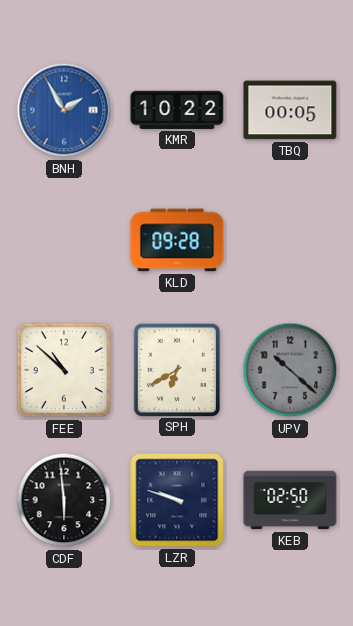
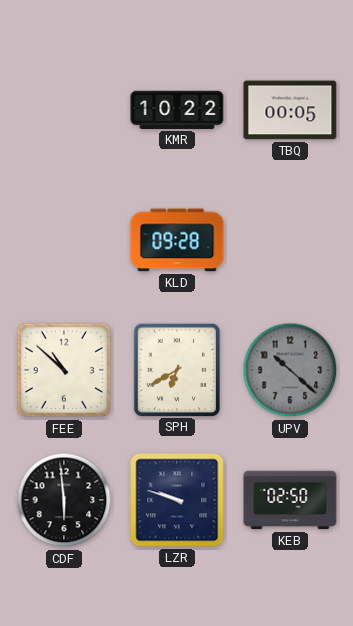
BNH: 1:55 -> none
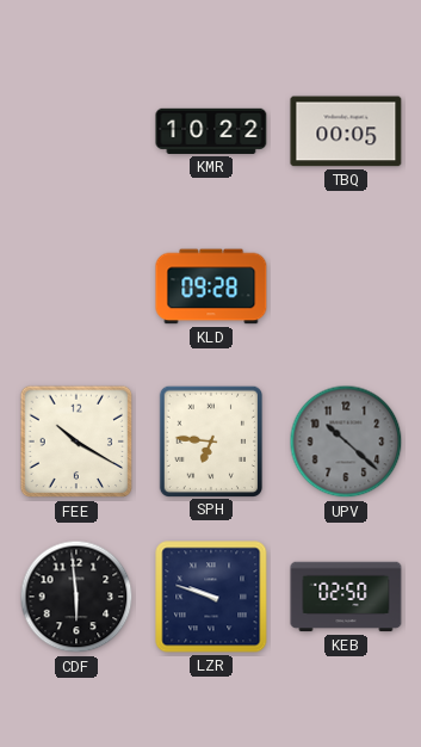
FEE: 10:52 -> 10:20
SPH: 6:40 -> 6:46
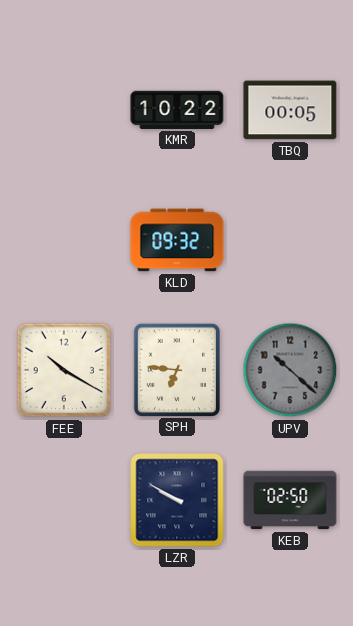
KLD: 09:28 -> 09:32
CDF: 5:59 -> none
LZR: 9:48 -> 9:50
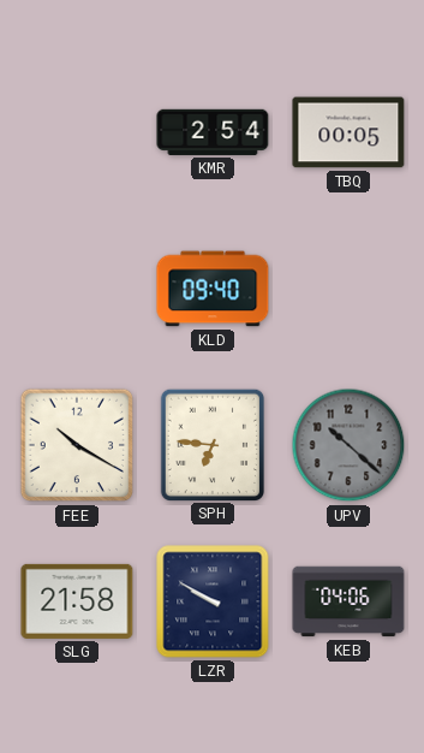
KMR: 10:22 -> 2:54
KLD: 09:32 -> 09:40
SLG: none -> 21:58
KEB: 02:50 -> 04:06
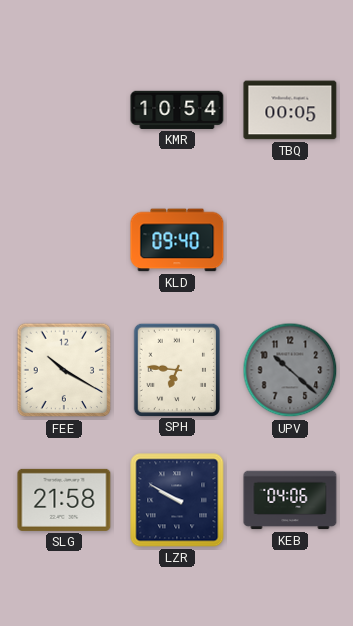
KMR: 2:54 -> 10:54
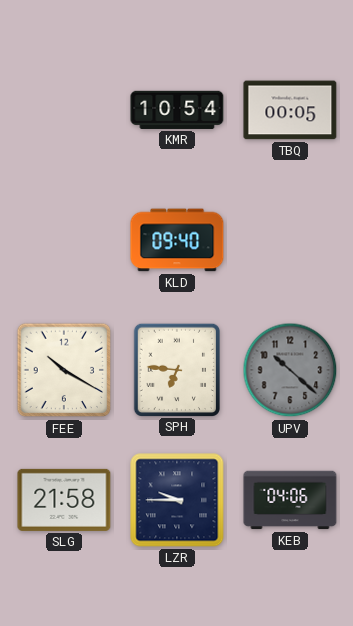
LZR: 9:50 -> 9:45
